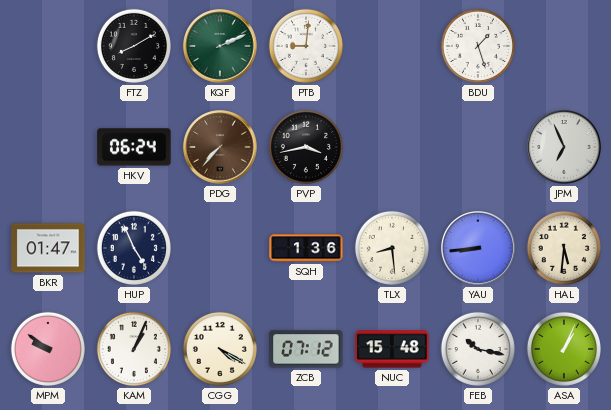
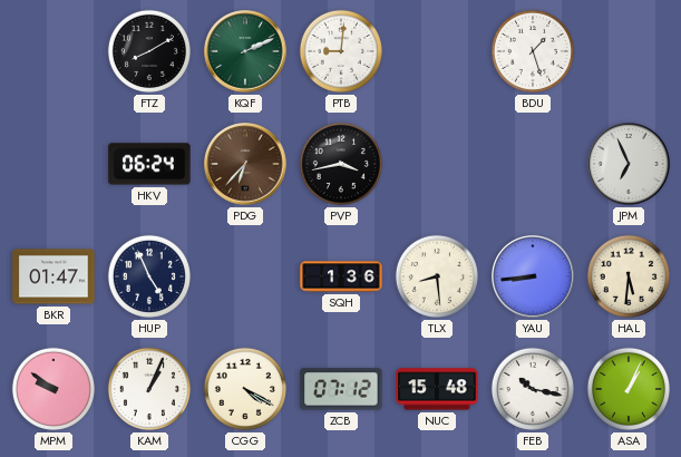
PDG: 7:37 -> 6:37
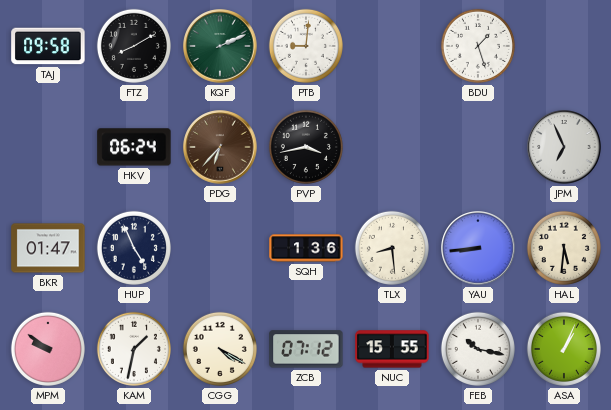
TAJ: none -> 09:58
KAM: 1:04 -> 1:32
NUC: 15:48 -> 15:55
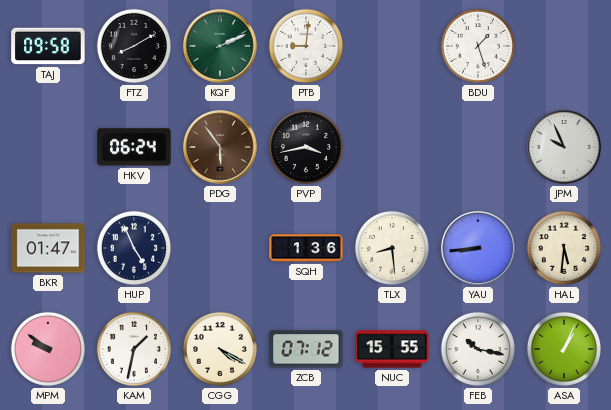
PDG: 6:37 -> 5:54
JPM: 6:56 -> 9:56
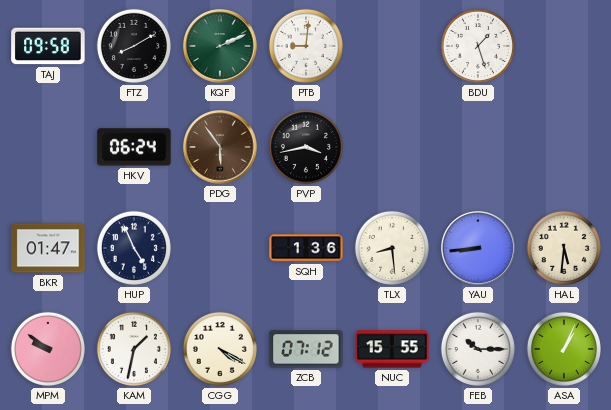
JPM: 9:56 -> none
FEB: 10:17 -> 10:15
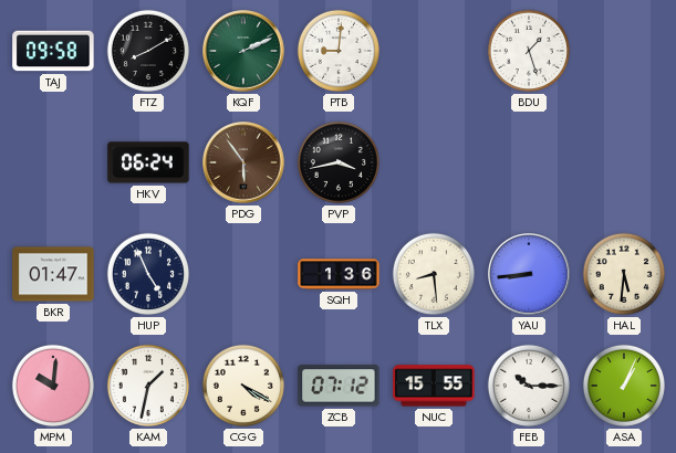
MPM: 9:51 -> 10:01
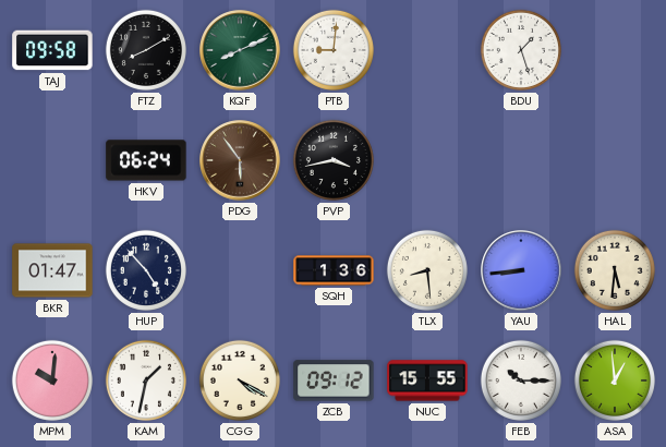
KQF: 2:11 -> 8:11
HUP: 4:56 -> 4:53
ZCB: 07:12 -> 09:12
ASA: 1:04 -> 12:59
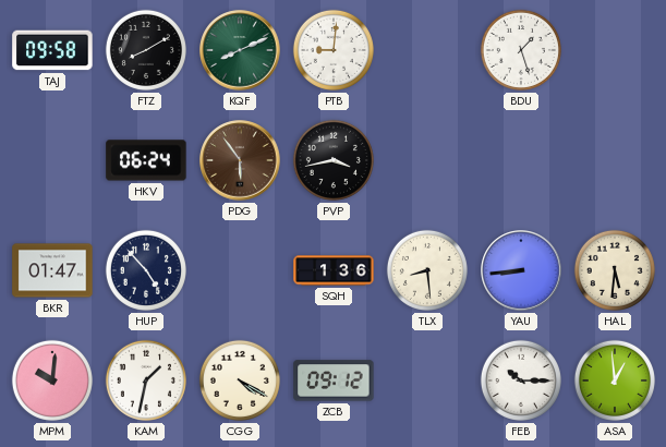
NUC: 15:55 -> none
